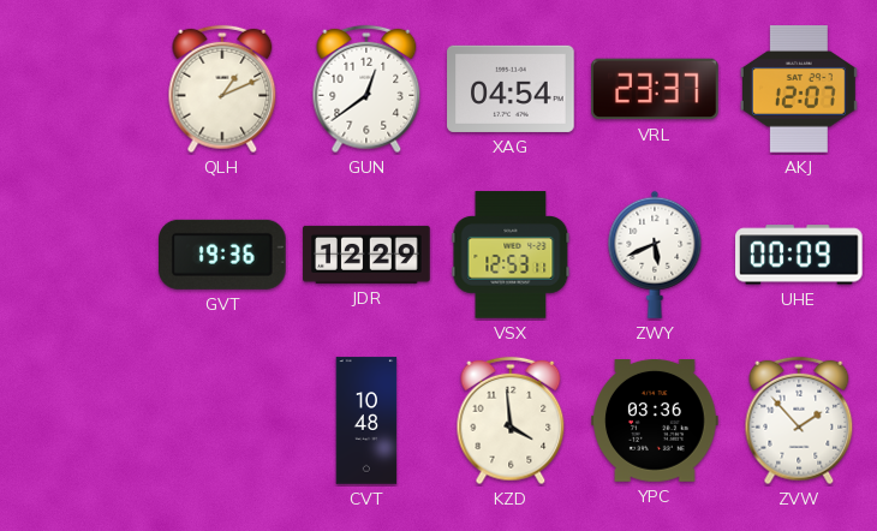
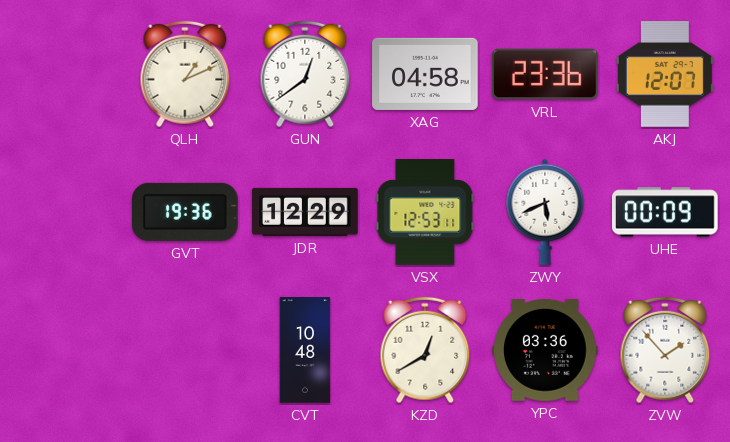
XAG: 04:54 -> 04:58
VRL: 23:37 -> 23:36
KZD: 3:59 -> 12:40
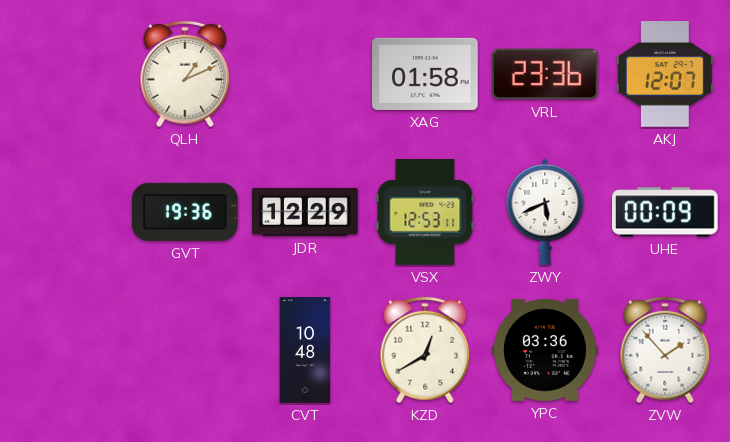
GUN: 12:39 -> none
XAG: 04:58 -> 01:58
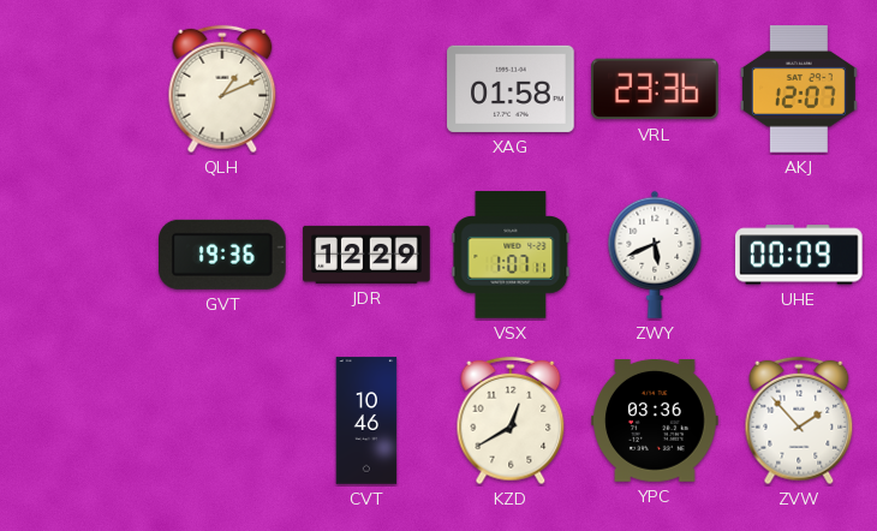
VSX: 12:53 -> 1:07
CVT: 10:48 -> 10:46
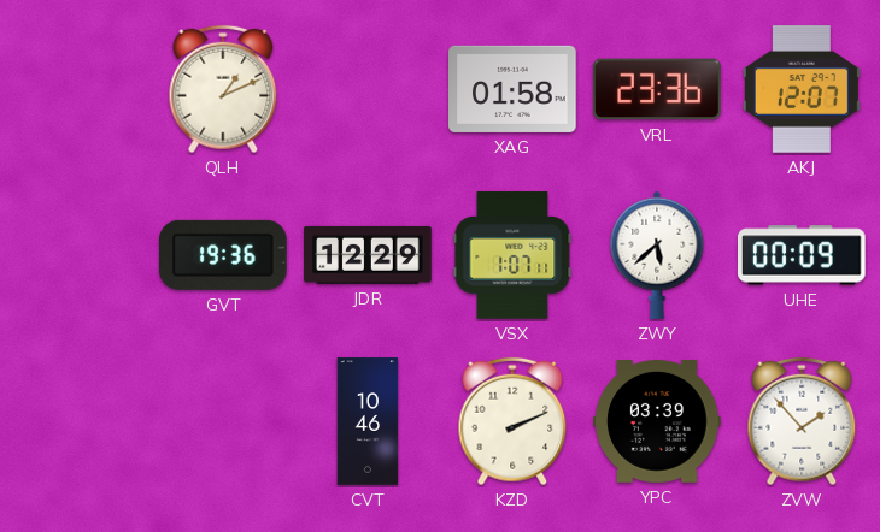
ZWY: 5:41 -> 5:38
KZD: 12:40 -> 2:11
YPC: 03:36 -> 03:39
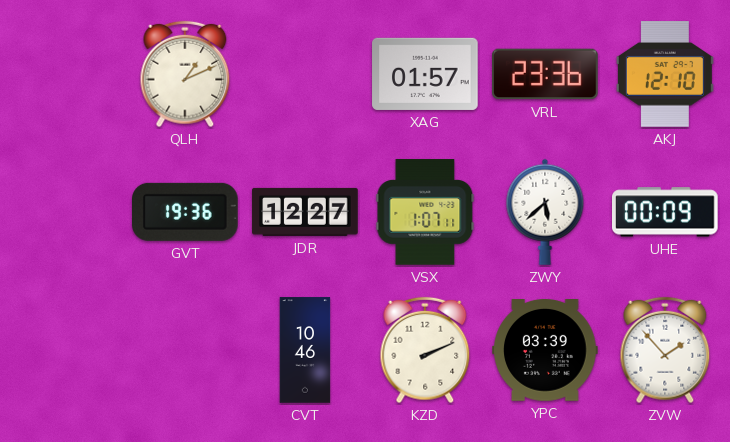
XAG: 01:58 -> 01:57
AKJ: 12:07 -> 12:10
JDR: 12:29 -> 12:27
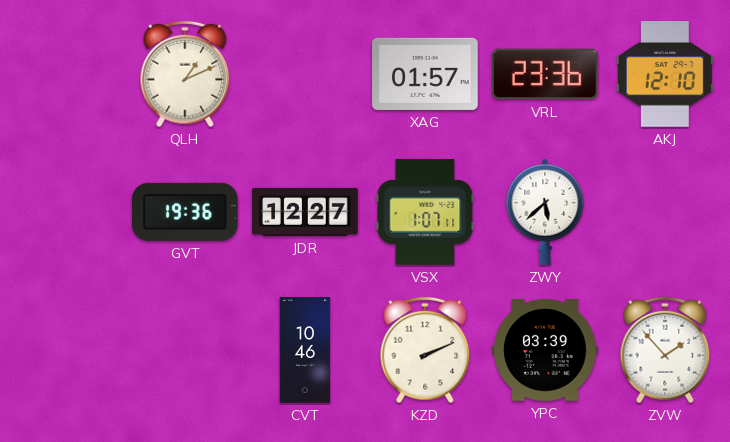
UHE: 00:09 -> none
